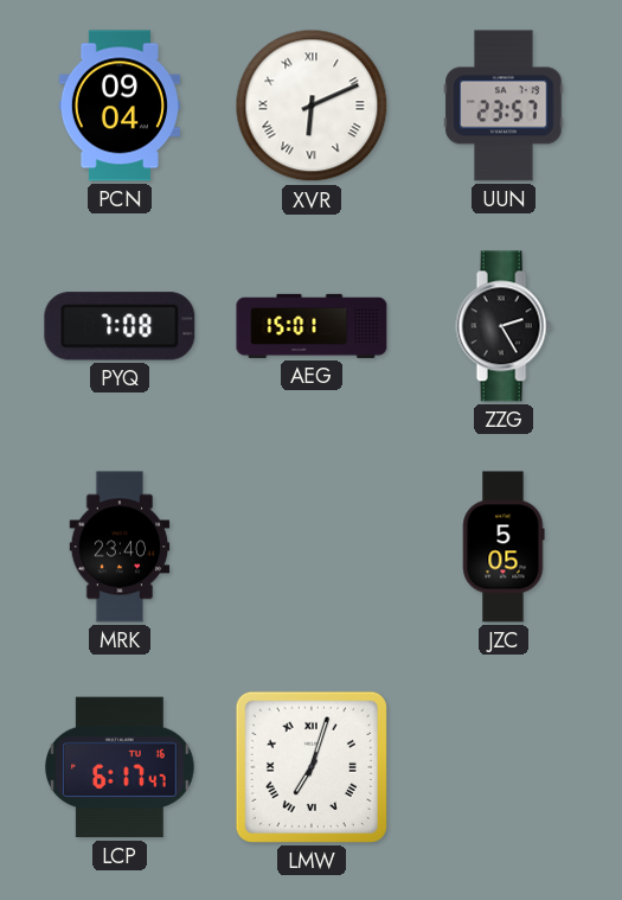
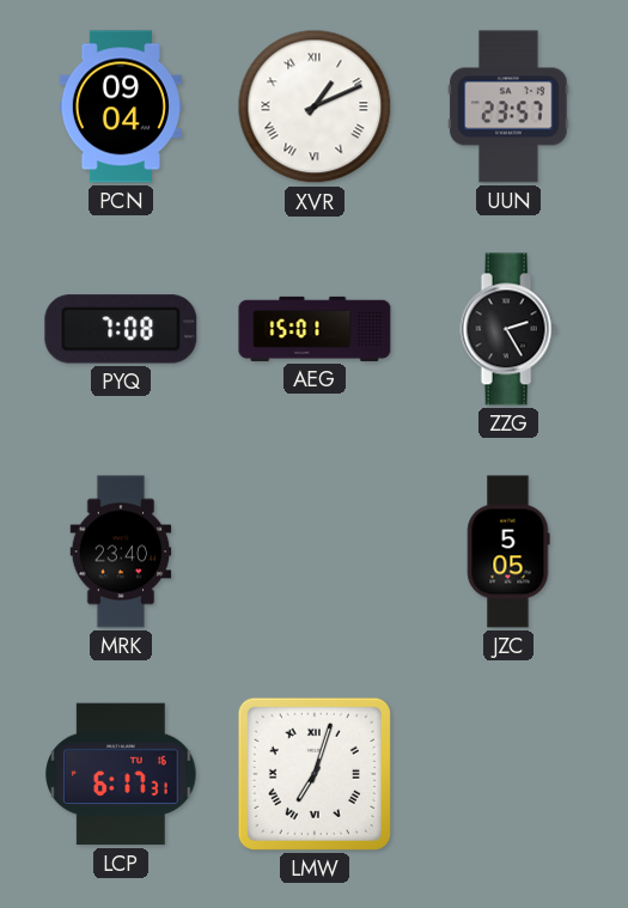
XVR: 6:11 -> 1:11
LCP: 6:17:47 -> 6:17:31
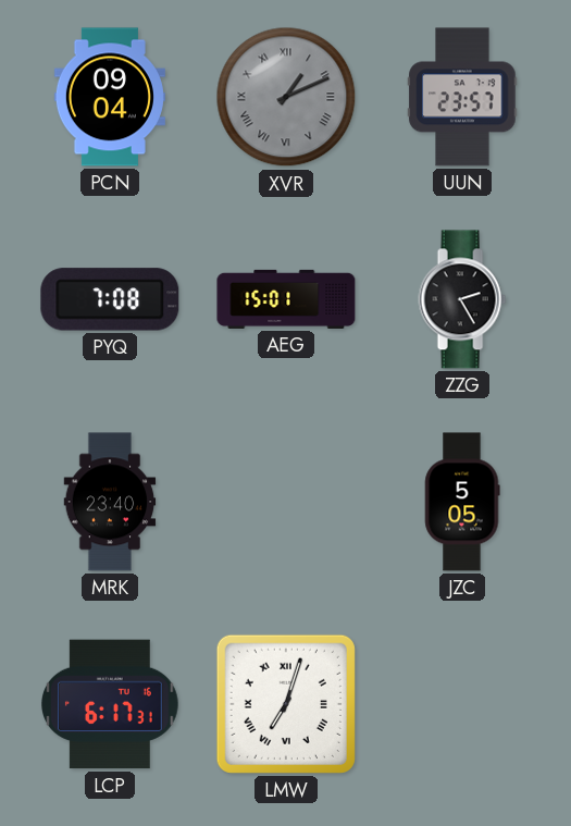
XVR dial: white -> grey
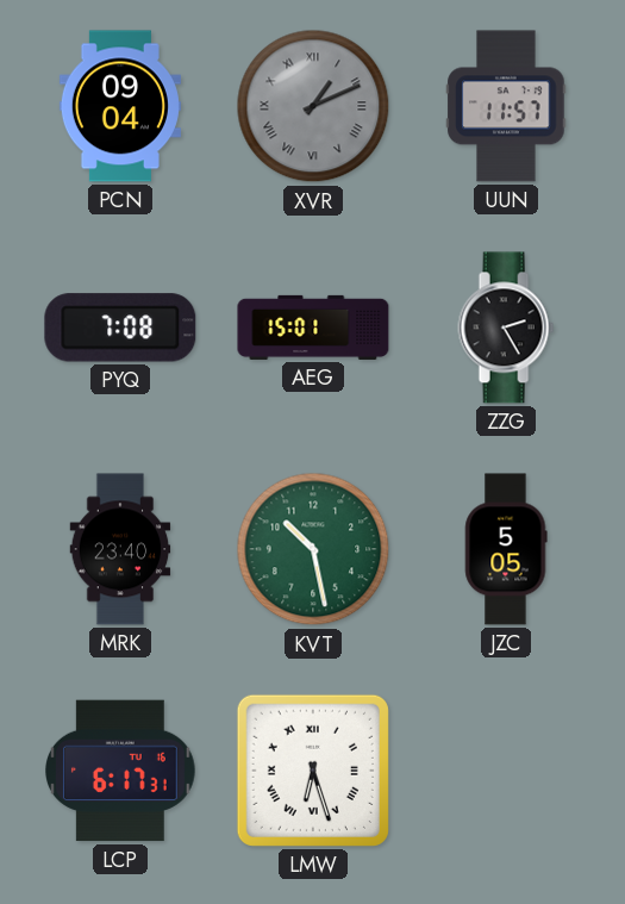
UUN: 23:57 -> 11:57
KVT: none -> 10:28
LMW: 7:03 -> 6:27
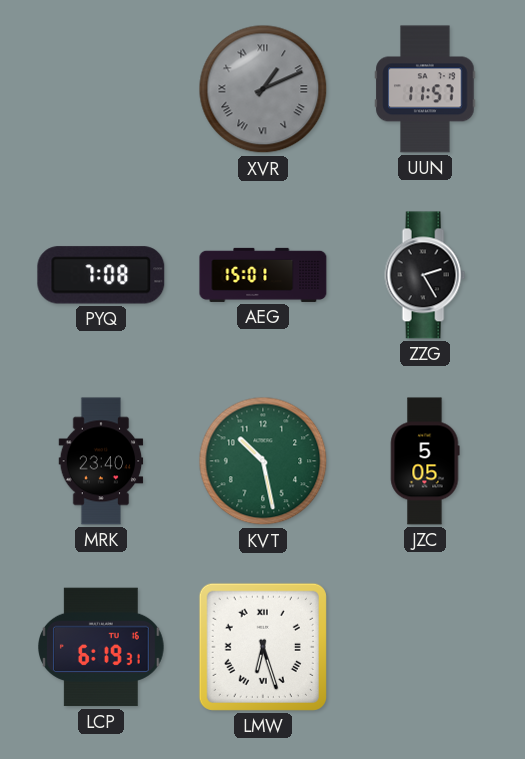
PCN: 09:04 -> none
LCP: 6:17 -> 6:19
